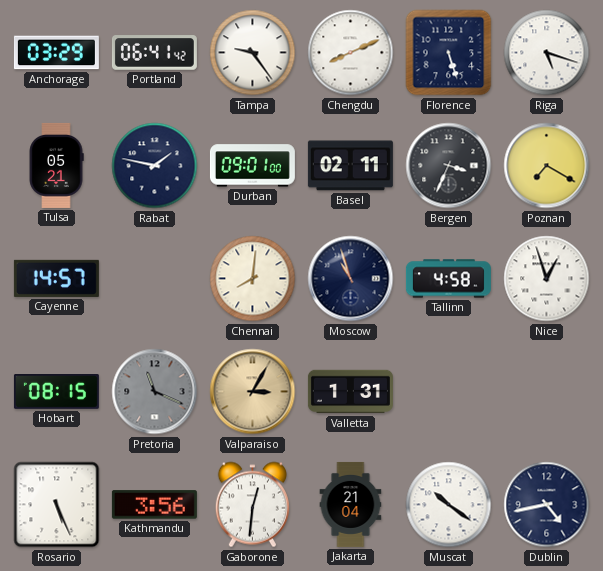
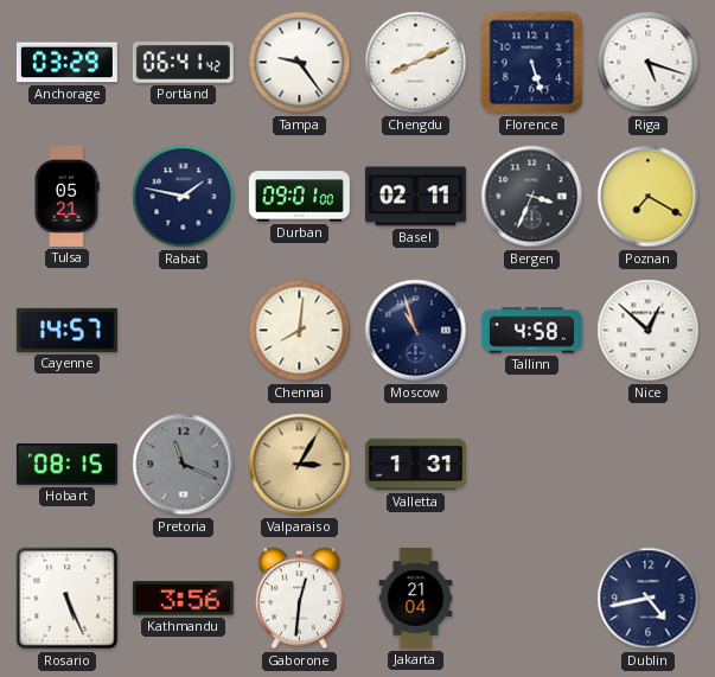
Nice: 12:57 -> 12:52
Muscat: 10:21 -> none
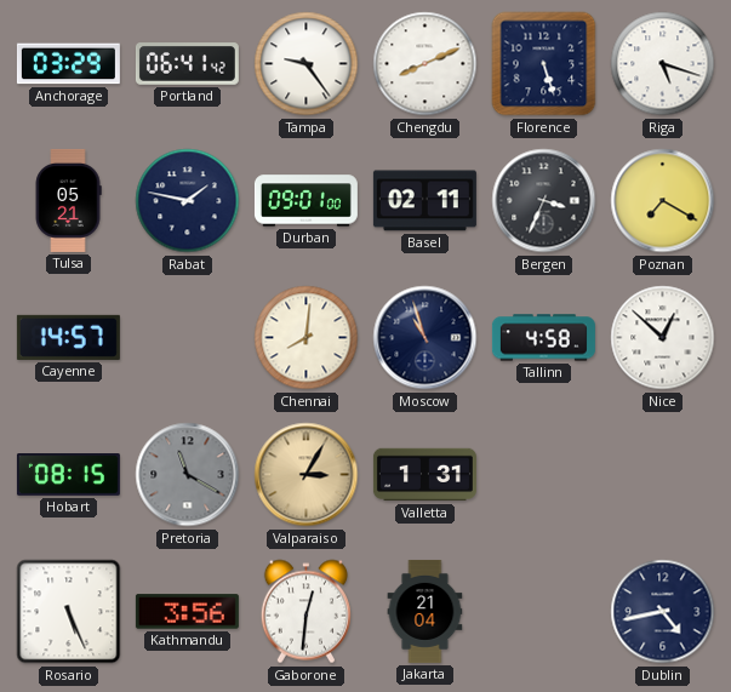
Pretoria: 11:19 -> 11:20
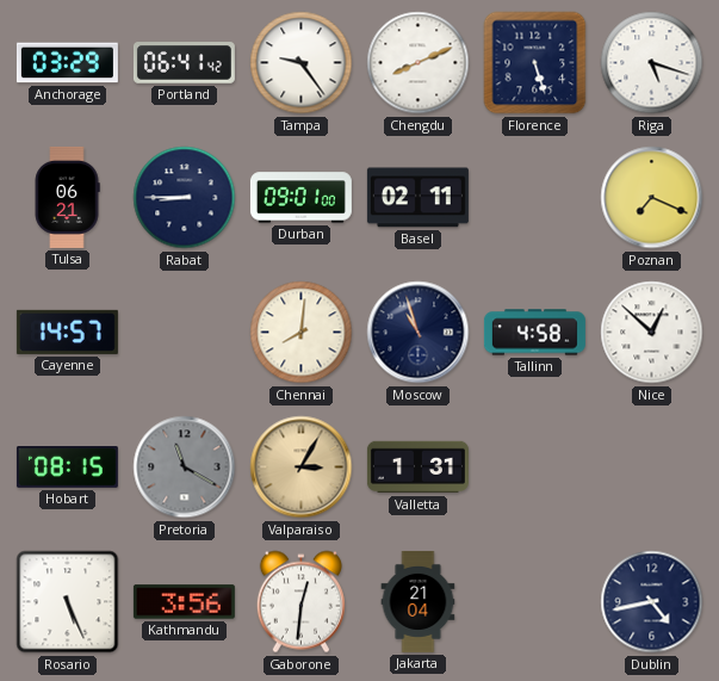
Tulsa: 05:21 -> 06:21
Rabat: 1:47 -> 8:45
Bergen: 3:34 -> none
Poznan: 7:20 -> 7:19
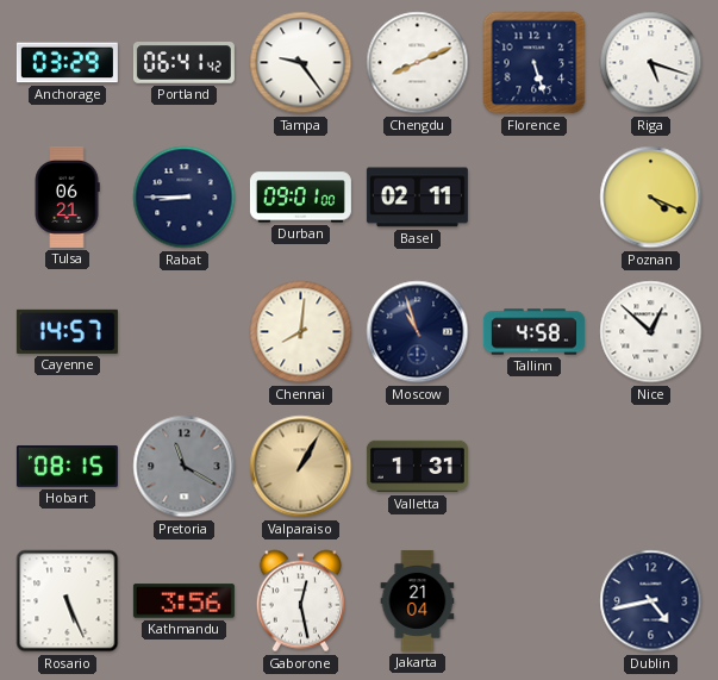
Poznan: 7:19 -> 4:19
Valparaiso: 3:05 -> 1:05
Gaborone: 12:31 -> 12:28
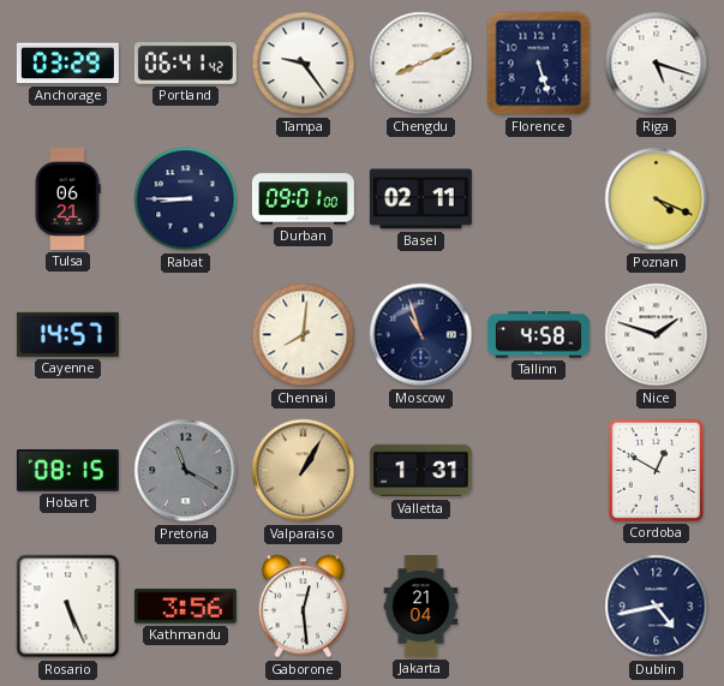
Nice: 12:52 -> 1:48
Cordoba: none -> 12:50
Gaborone: 12:28 -> 12:29
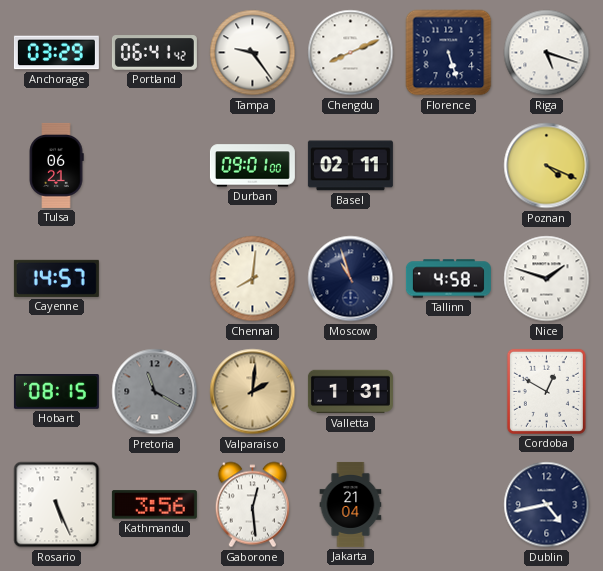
Rabat: 8:45 -> none
Valparaiso: 1:05 -> 2:01
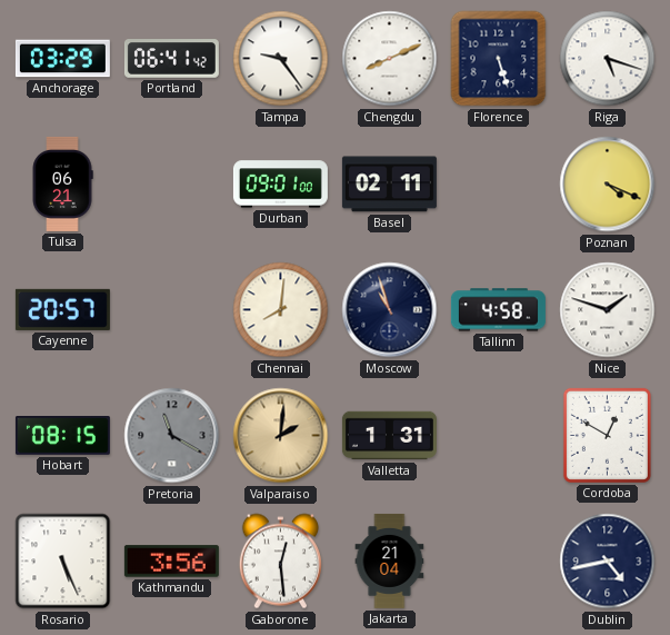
Cayenne: 14:57 -> 20:57
